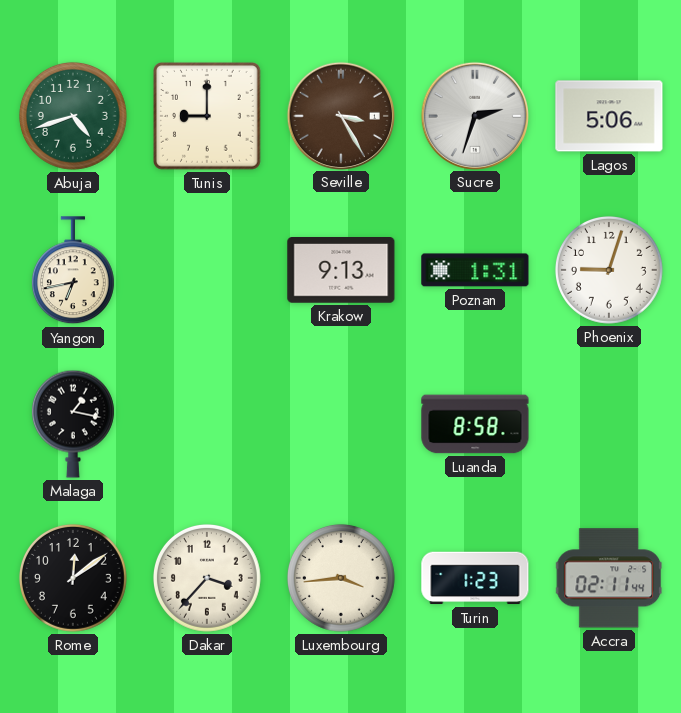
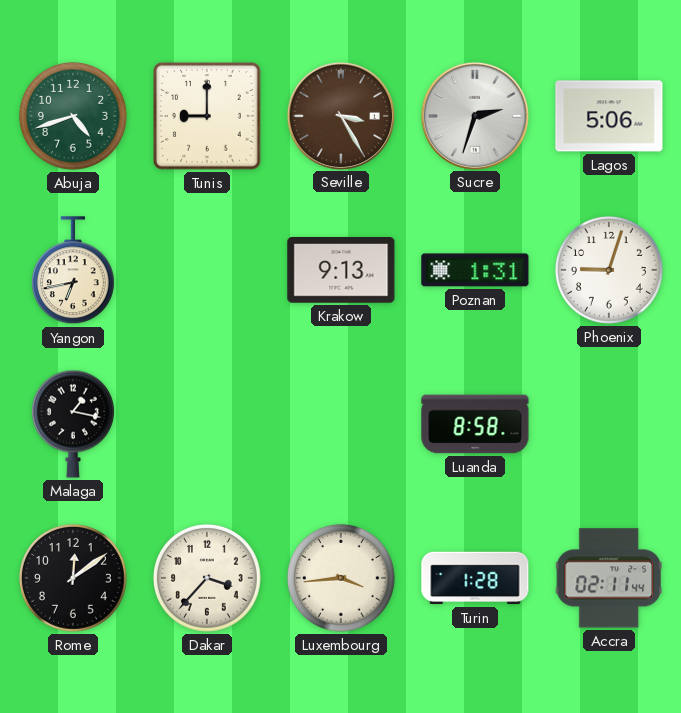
Turin: 1:23 -> 1:28
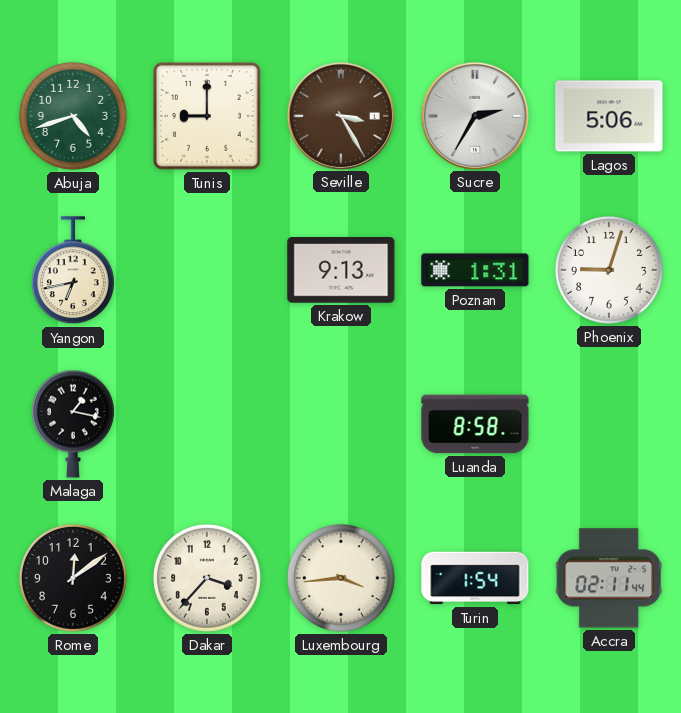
Sucre: 2:33 -> 2:35
Turin: 1:28 -> 1:54
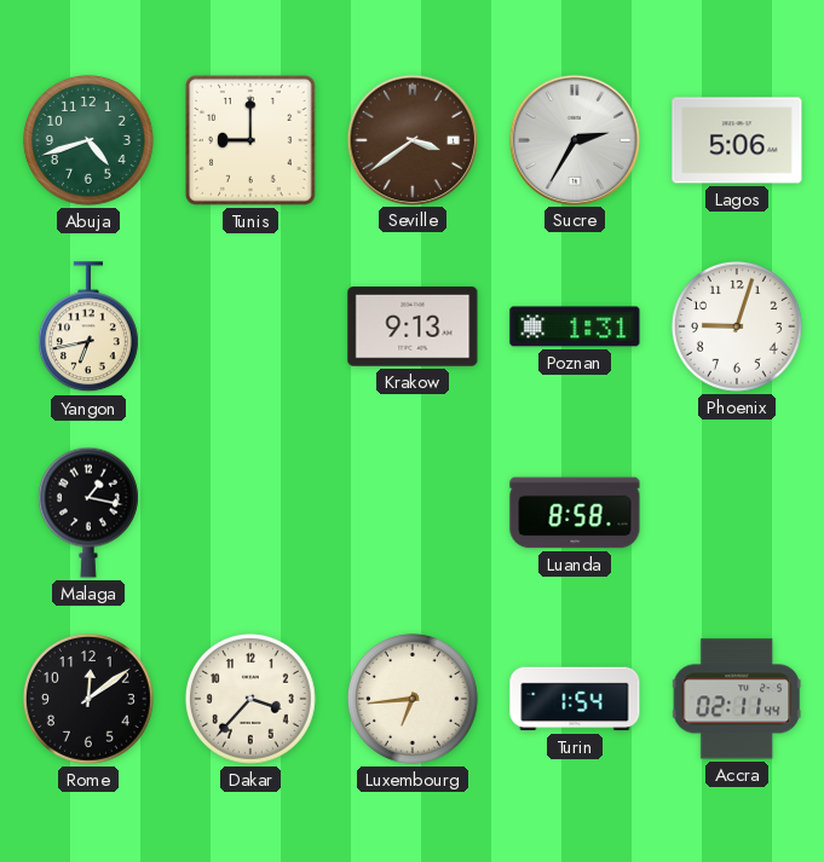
Seville: 3:25 -> 3:39
Luxembourg: 3:44 -> 6:44
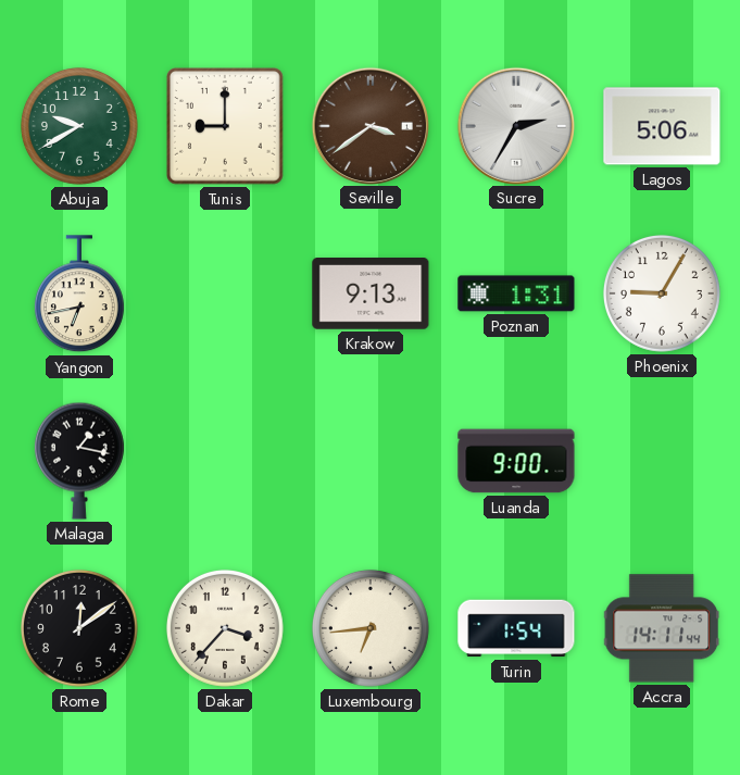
Abuja: 4:42 -> 9:40
Phoenix: 9:03 -> 9:05
Luanda: 8:58 -> 9:00
Accra: 02:11 -> 14:11
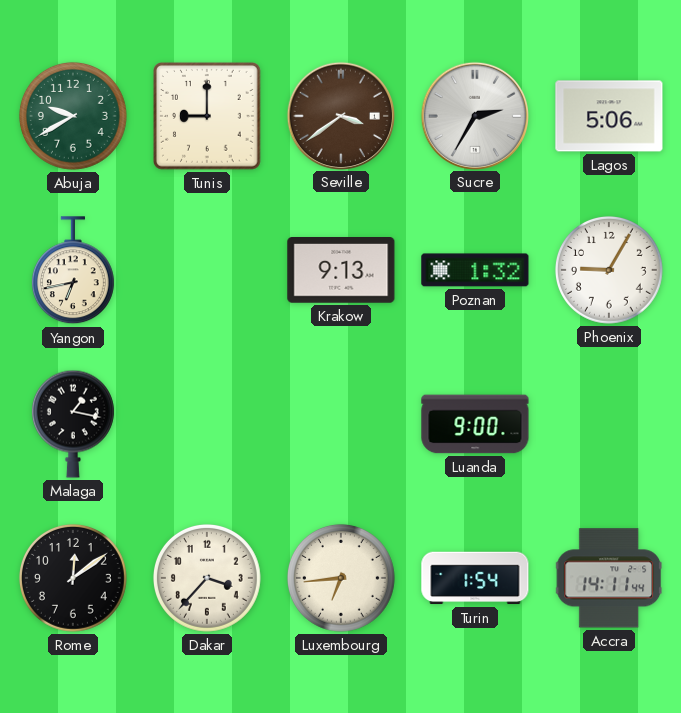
Poznan: 1:31 -> 1:32
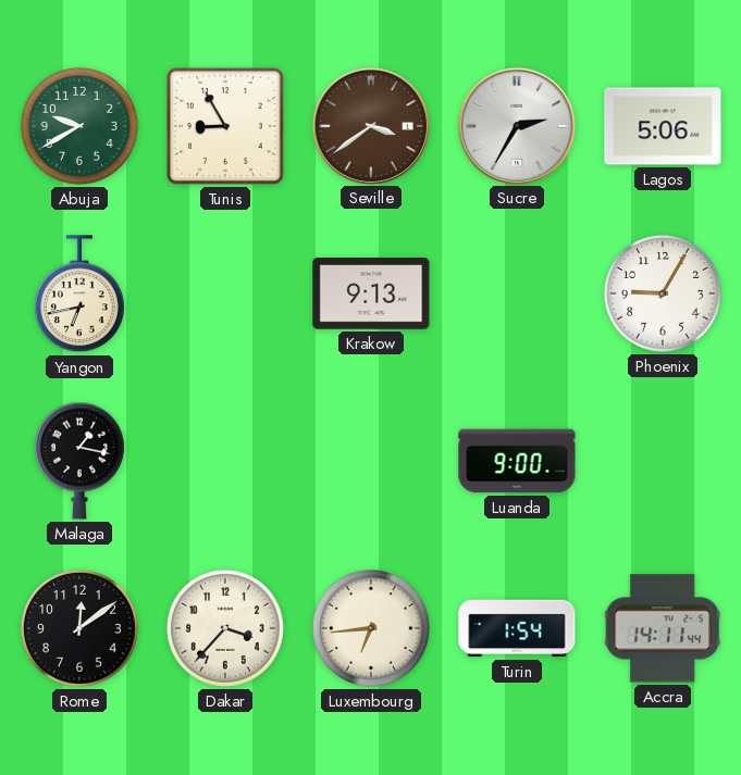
Tunis: 9:00 -> 8:55
Poznan: 1:32 -> none
